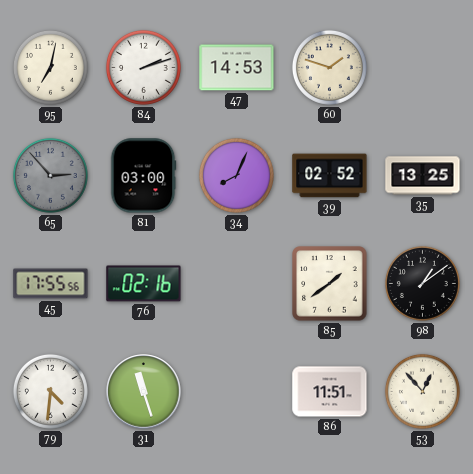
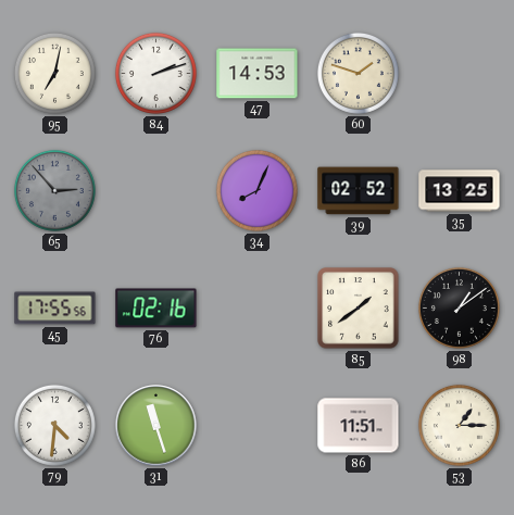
81: 03:00 -> none
53: 12:53 -> 1:15
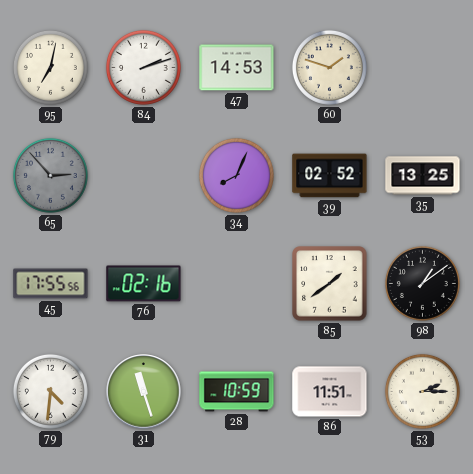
28: none -> 10:59
53: 1:15 -> 2:15
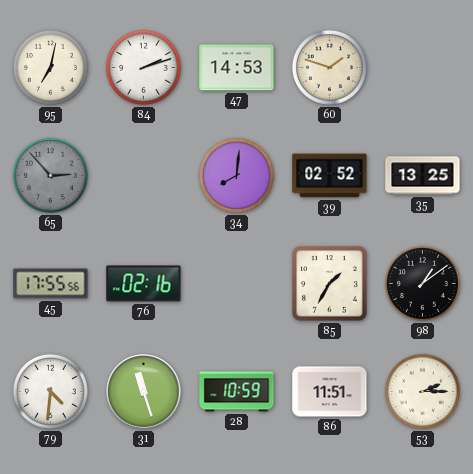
34: 8:04 -> 8:01
85: 1:39 -> 1:35
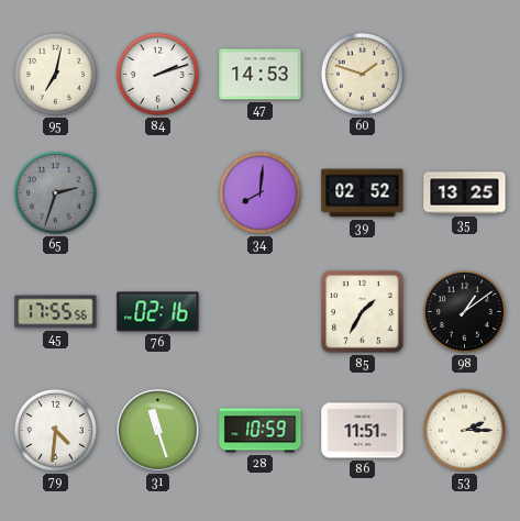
65: 2:53 -> 2:33
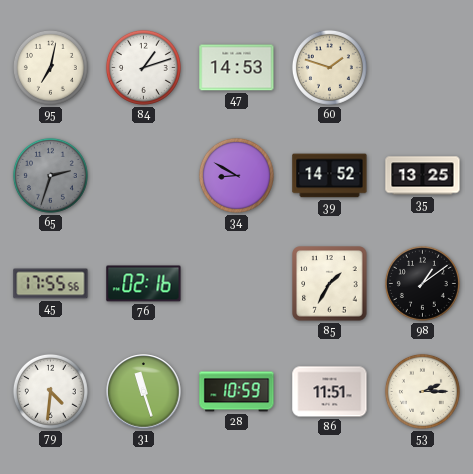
84: 2:12 -> 1:12
34: 8:01 -> 8:50
39: 02:52 -> 14:52
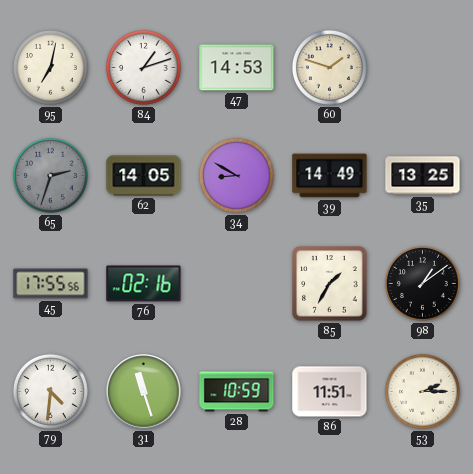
62: none -> 14:05
39: 14:52 -> 14:49
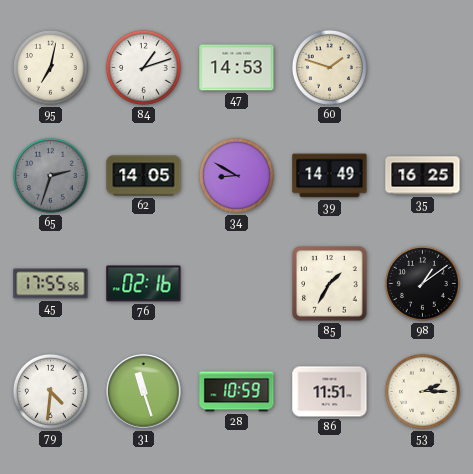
35: 13:25 -> 16:25
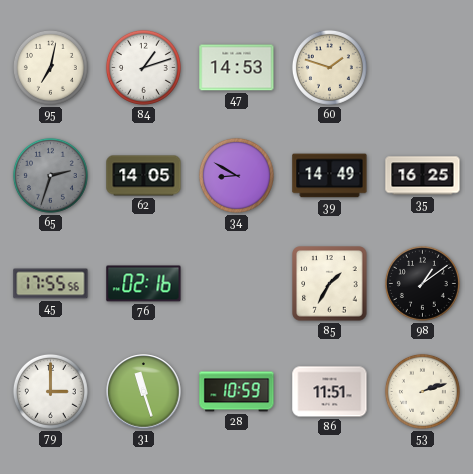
79: 4:31 -> 3:00
53: 2:15 -> 2:12
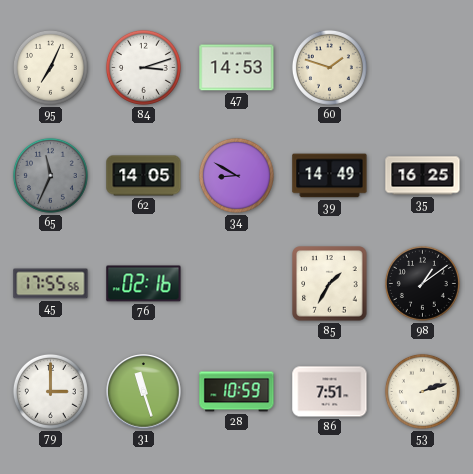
95: 7:02 -> 7:04
84: 1:12 -> 3:12
65: 2:33 -> 11:34
86: 11:51 -> 7:51
